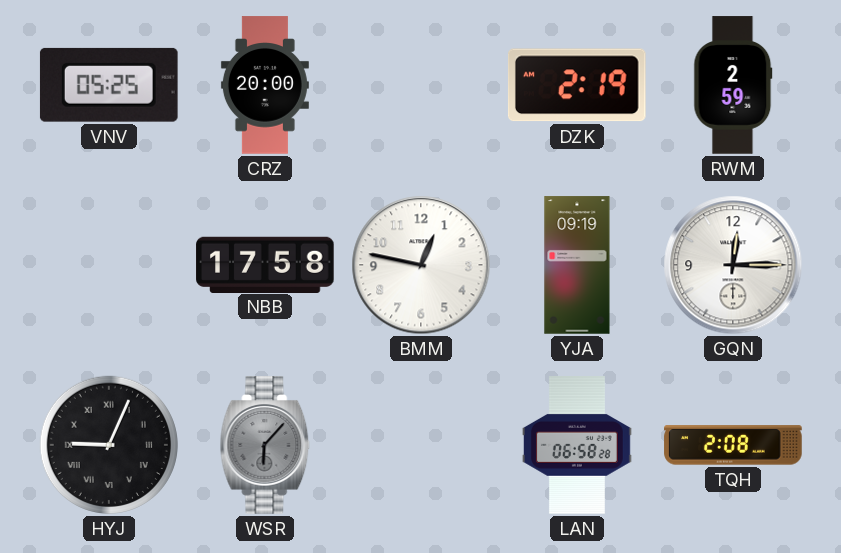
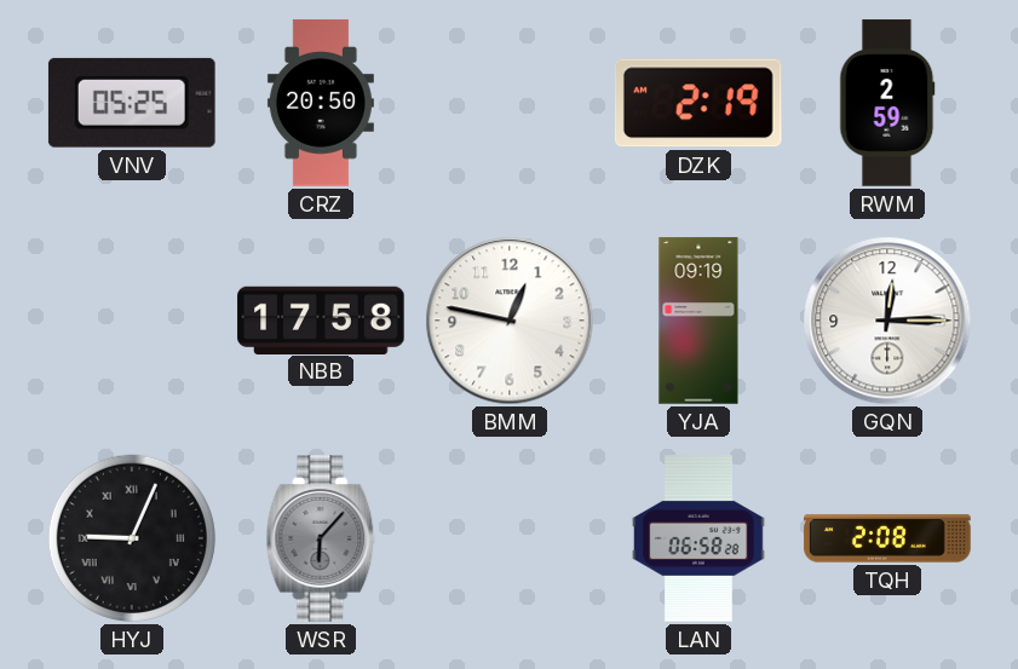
CRZ: 20:00 -> 20:50
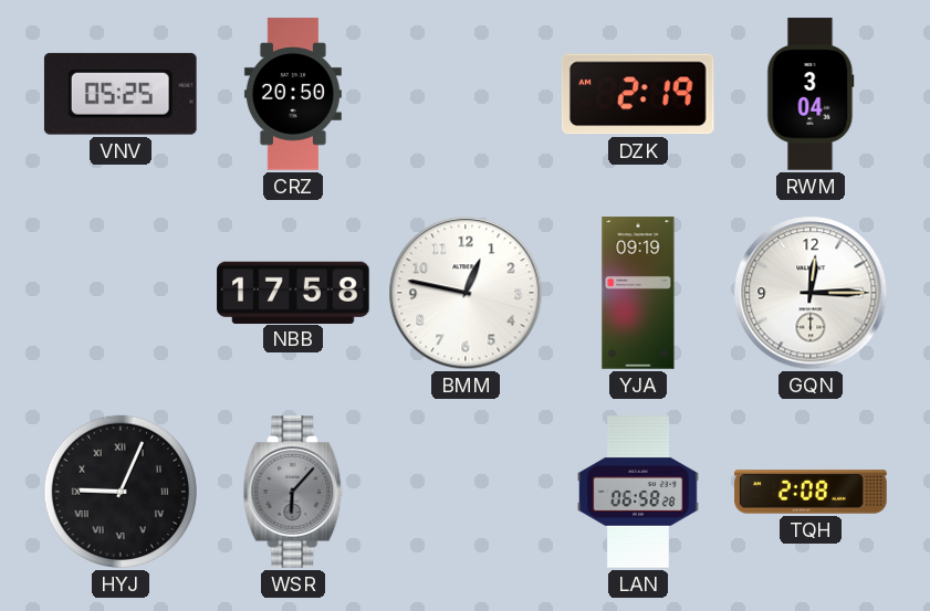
RWM: 2:59 -> 3:04
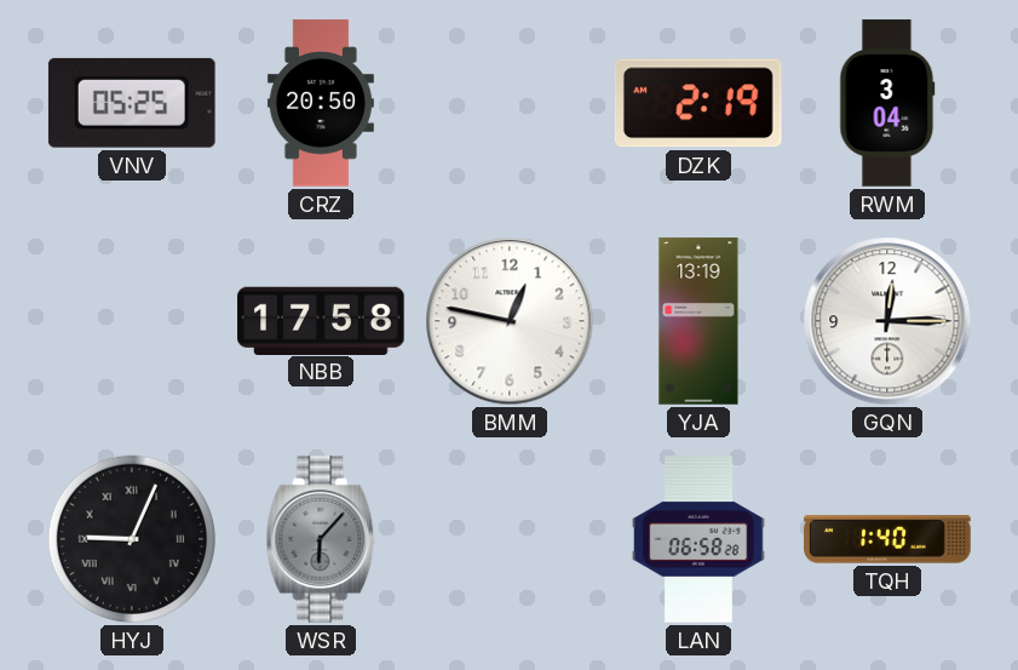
YJA: 09:19 -> 13:19
TQH: 2:08 -> 1:40
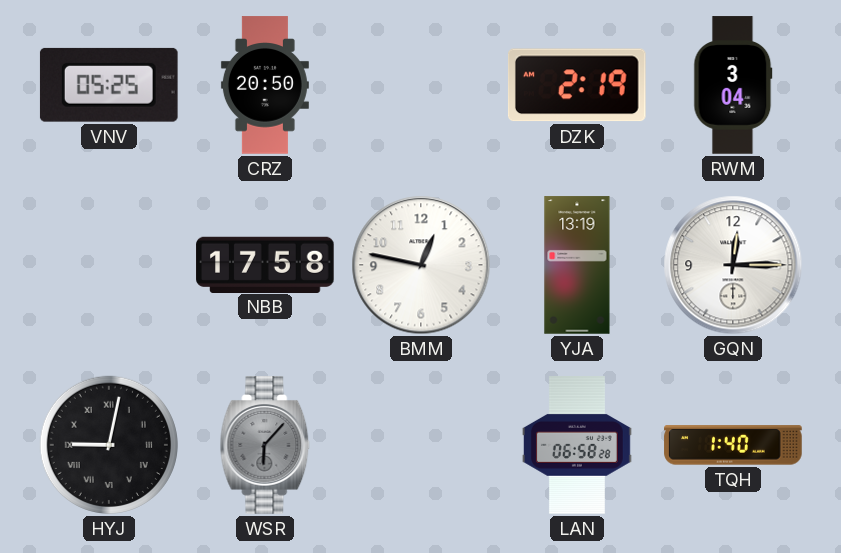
HYJ: 9:04 -> 9:02
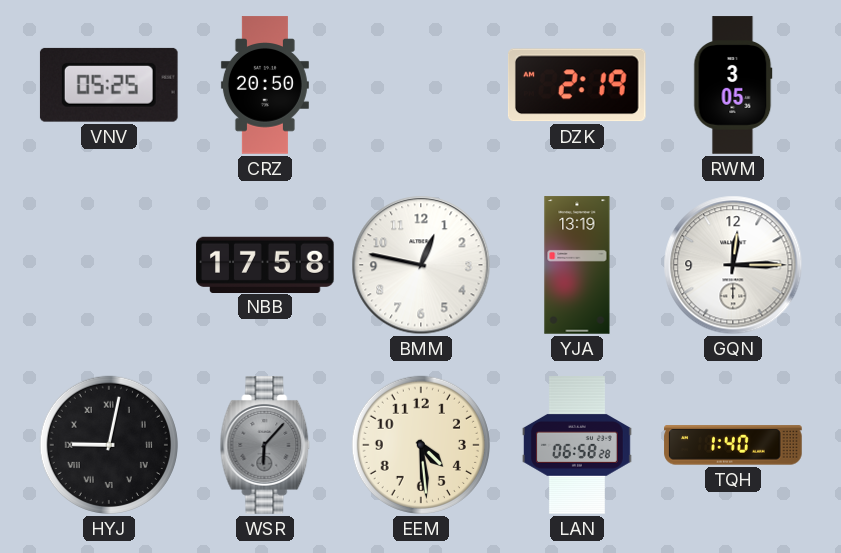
RWM: 3:04 -> 3:05
EEM: none -> 4:29
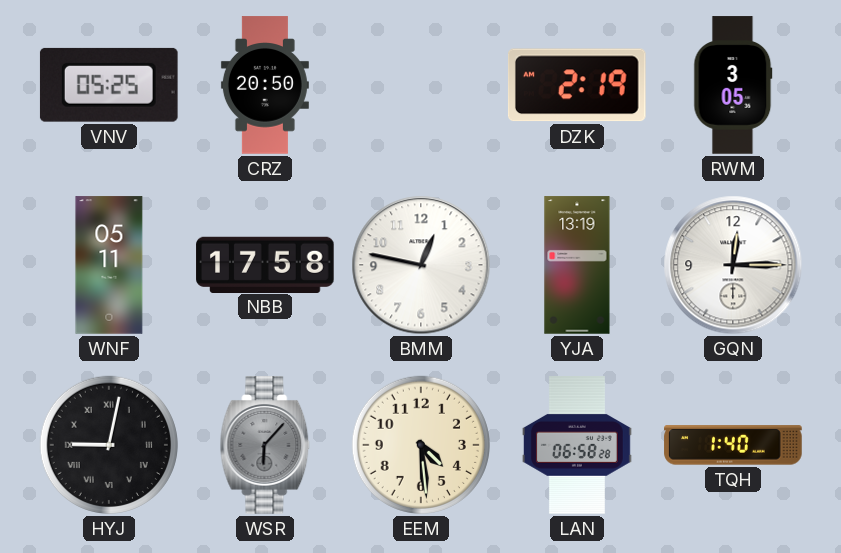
WNF: none -> 05:11
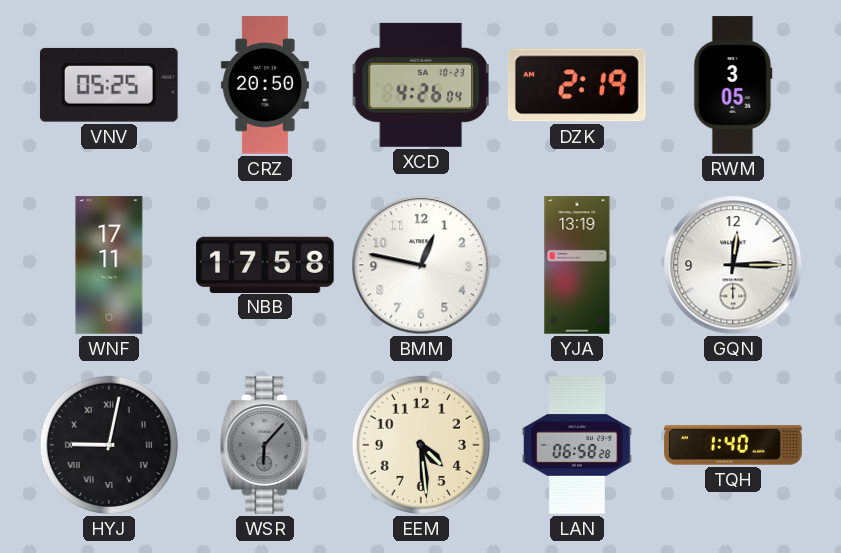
XCD: none -> 4:26
WNF: 05:11 -> 17:11
